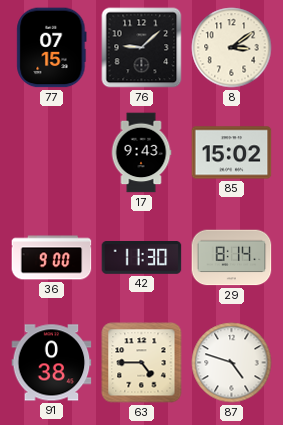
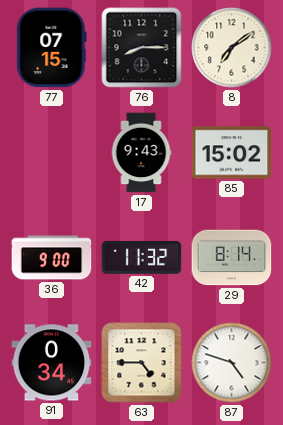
76: 9:08 -> 8:15
8: 3:09 -> 7:09
42: 11:30 -> 11:32
91: 0:38 -> 0:34
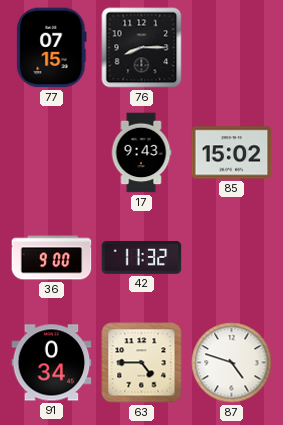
8: 7:09 -> none
29: 8:14 -> none
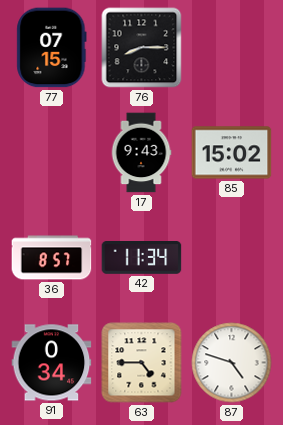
36: 9:00 -> 8:57
42: 11:32 -> 11:34
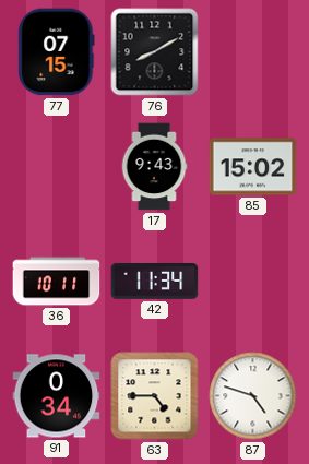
76: 8:15 -> 8:10
36: 8:57 -> 10:11
